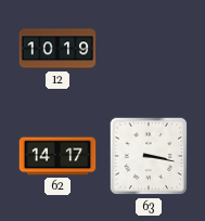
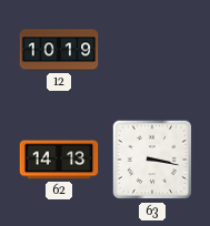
62: 14:17 -> 14:13
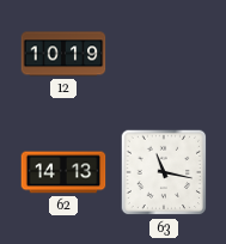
63: 3:17 -> 11:17
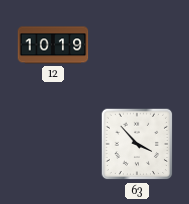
62: 14:13 -> none
63: 11:17 -> 3:53
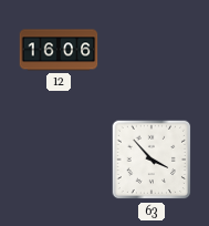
12: 10:19 -> 16:06
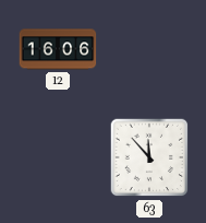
63: 3:53 -> 11:53
